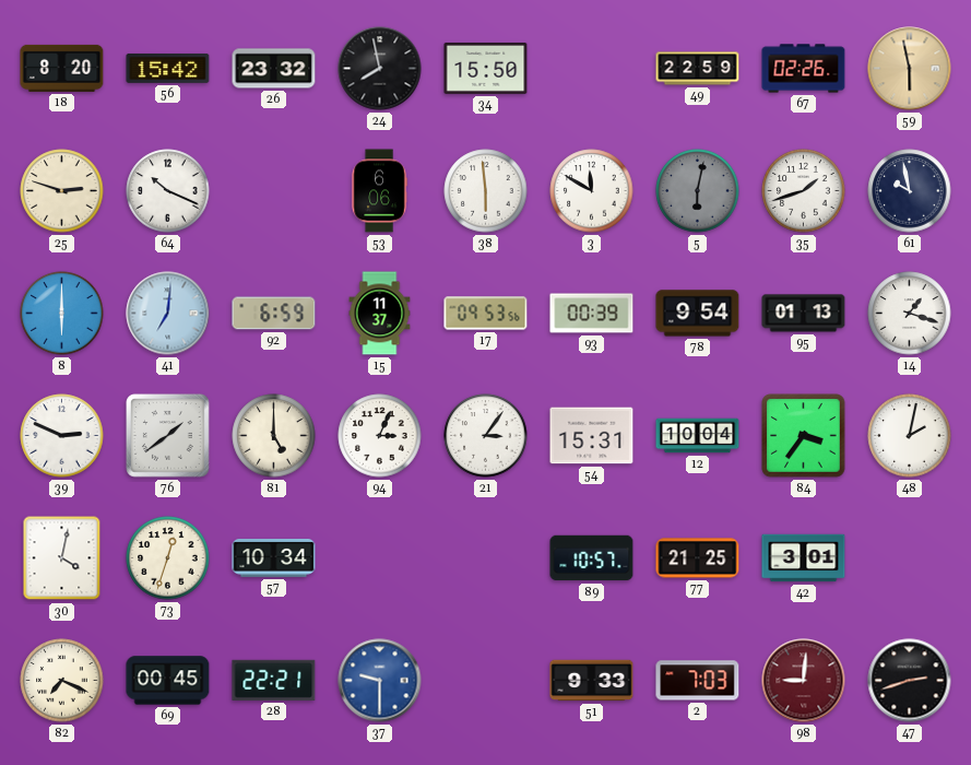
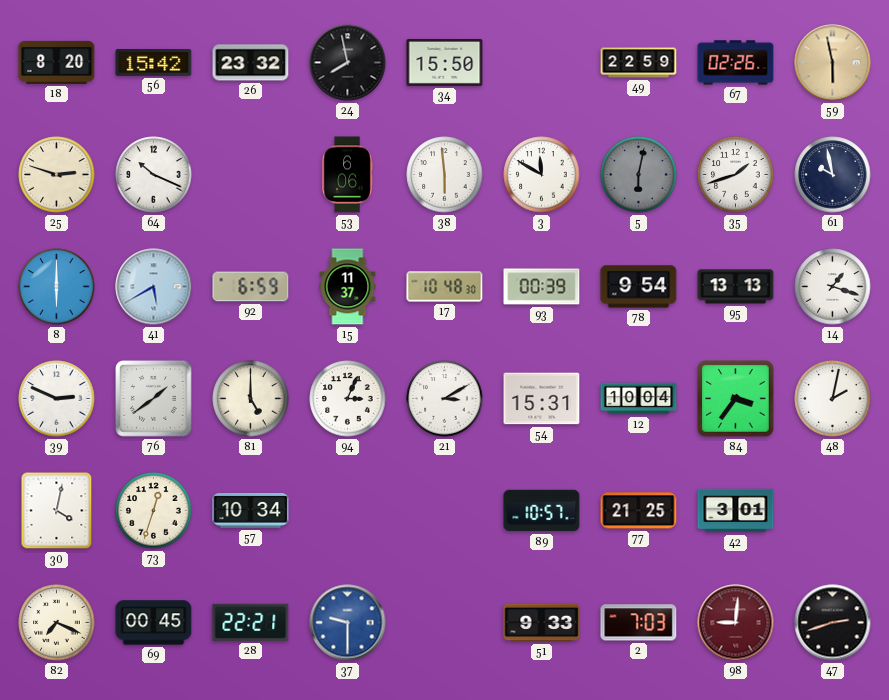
41: 7:01 -> 5:40
17: 09:53 -> 10:48
95: 01:13 -> 13:13
21: 3:06 -> 3:10
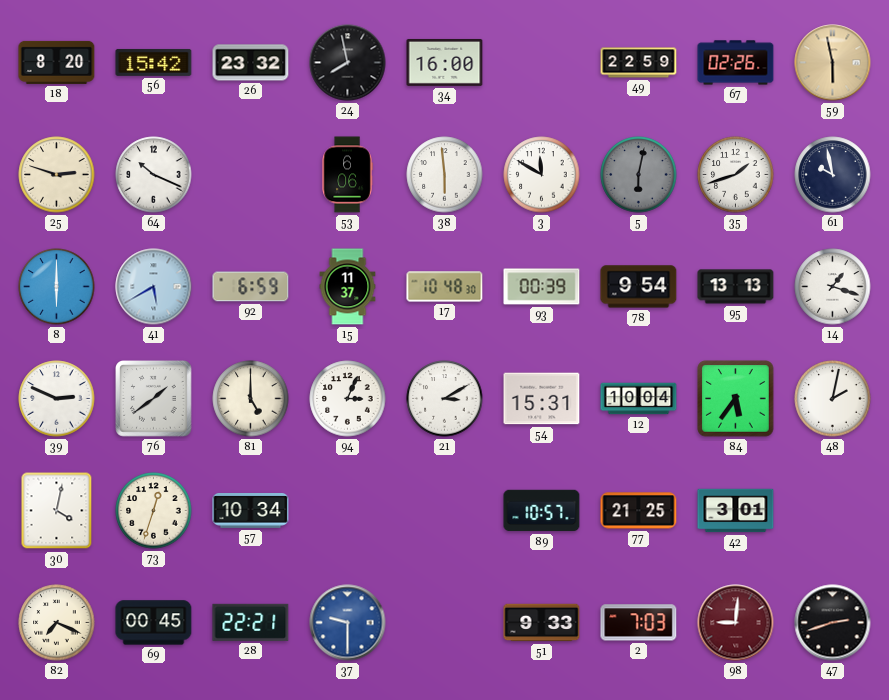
34: 15:50 -> 16:00
84: 3:36 -> 5:36
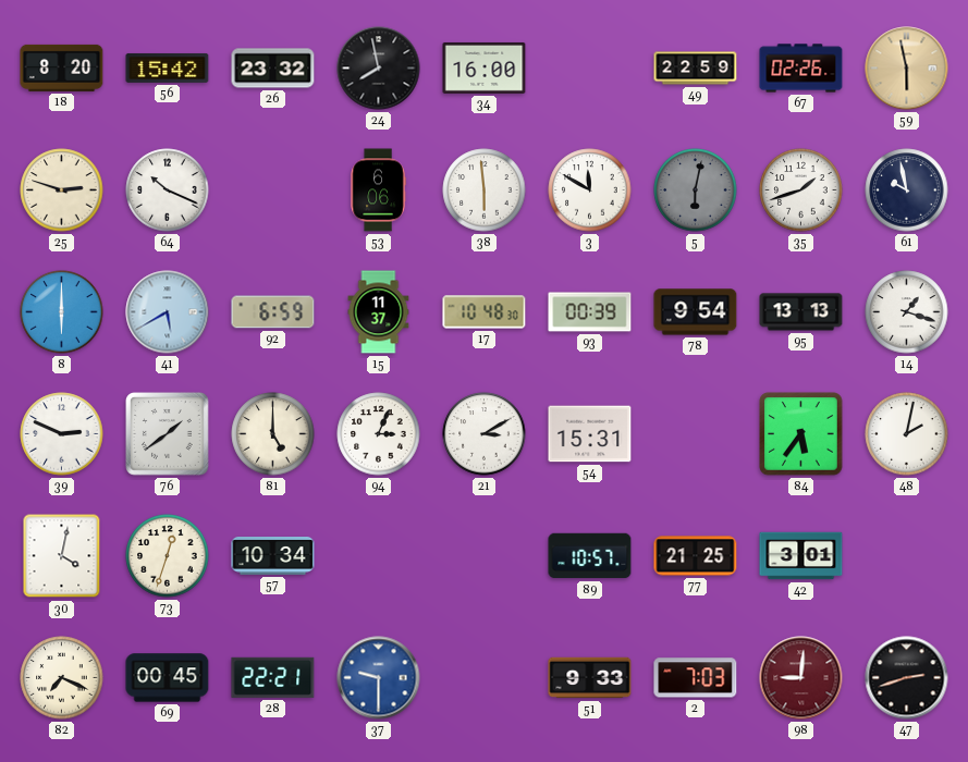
12: 10:04 -> none
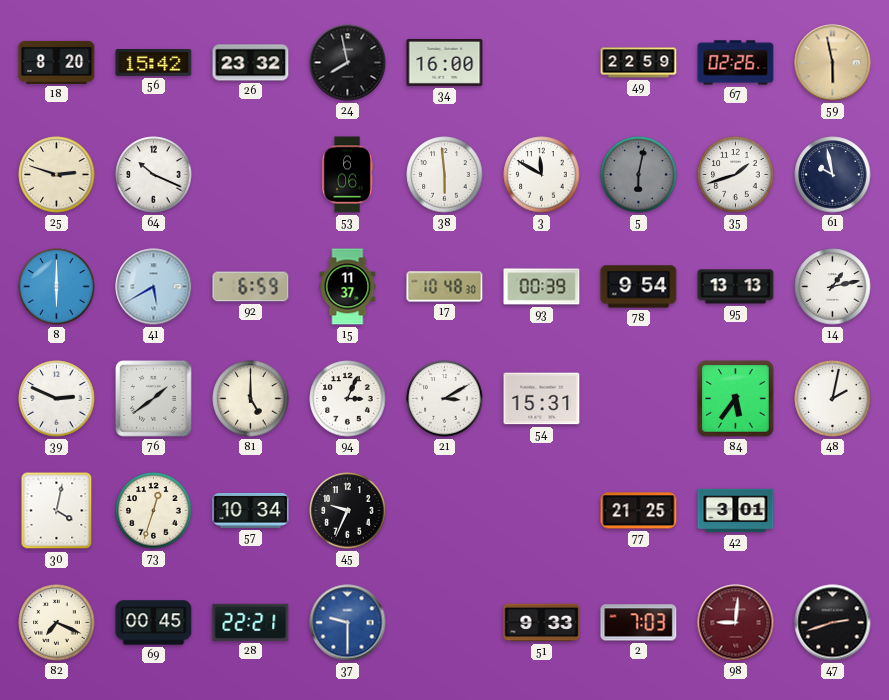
14: 1:18 -> 1:13
45: none -> 9:34
89: 10:57 -> none
